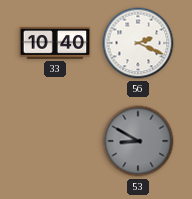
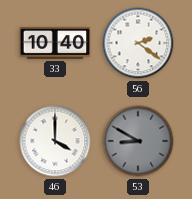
56: 2:19 -> 2:21
46: none -> 4:00
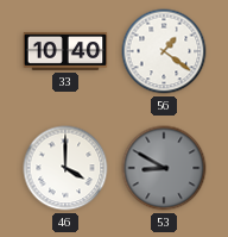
56: 2:21 -> 1:21
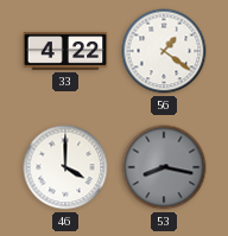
33: 10:40 -> 4:22
53: 8:50 -> 8:17
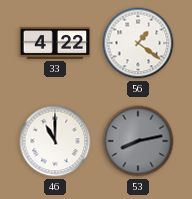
46: 4:00 -> 11:00
53: 8:17 -> 8:13
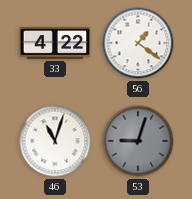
46: 11:00 -> 11:03
53: 8:13 -> 9:03
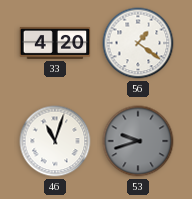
33: 4:22 -> 4:20
53: 9:03 -> 9:42
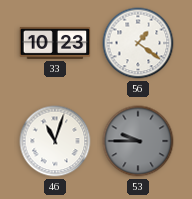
33: 4:20 -> 10:23
53: 9:42 -> 9:45
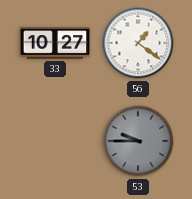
33: 10:23 -> 10:27
46: 11:03 -> none
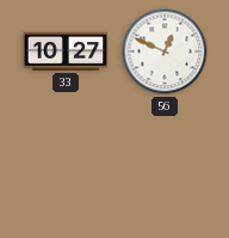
56: 1:21 -> 12:49
53: 9:45 -> none
